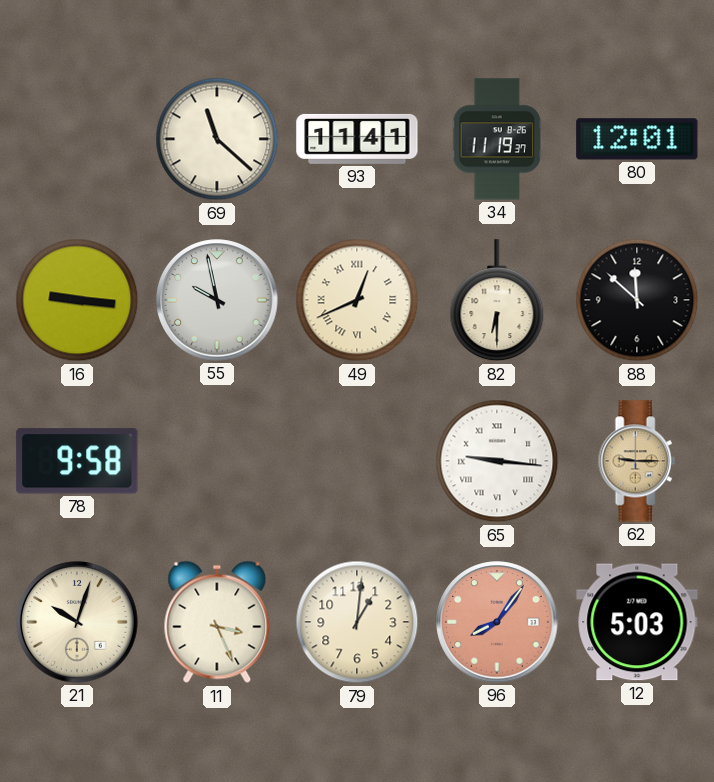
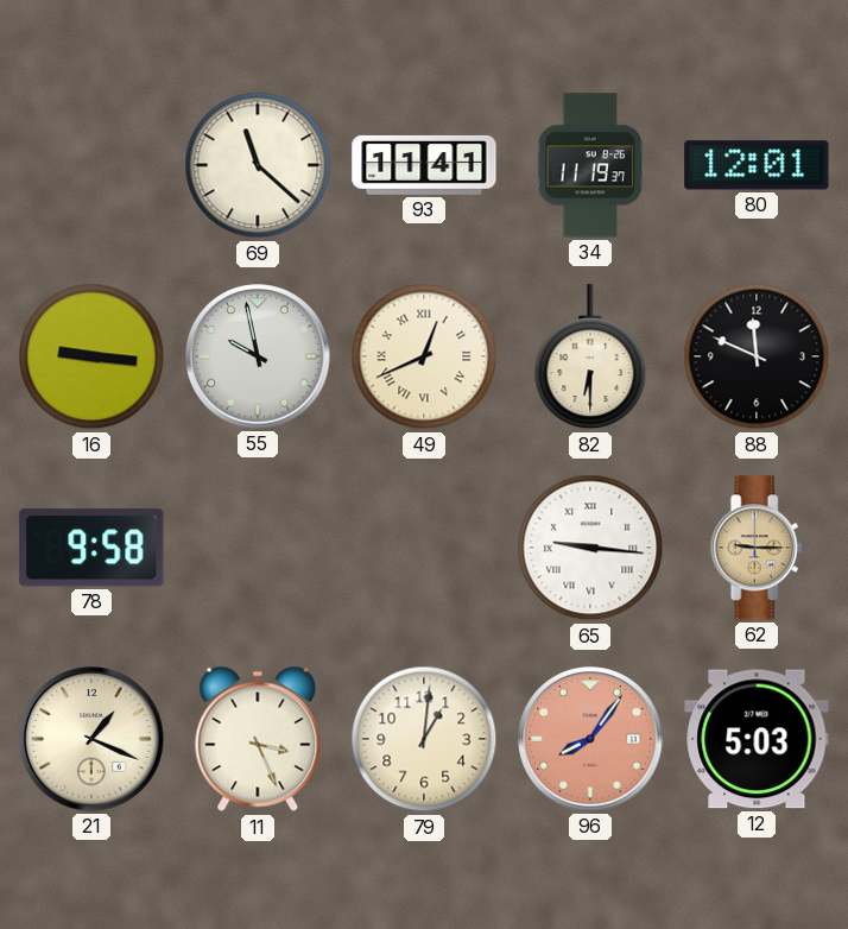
88: 11:52 -> 11:49
21: 10:03 -> 1:19
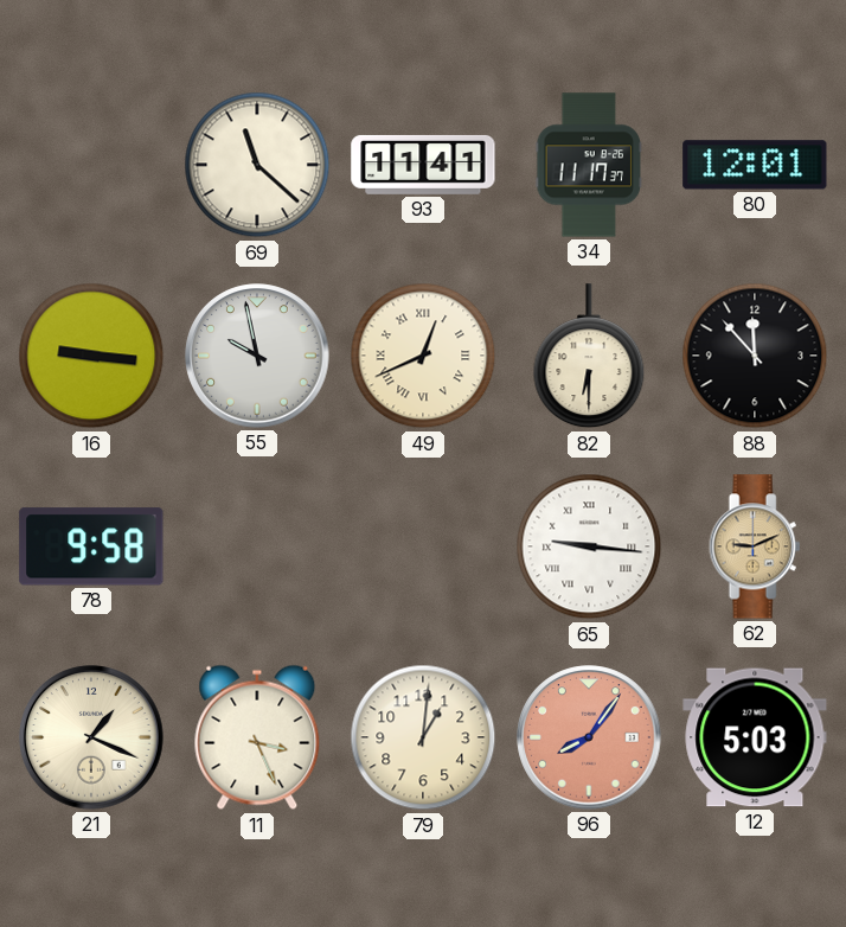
34: 11:19 -> 11:17
88: 11:49 -> 11:53
62: 9:15 -> 9:11
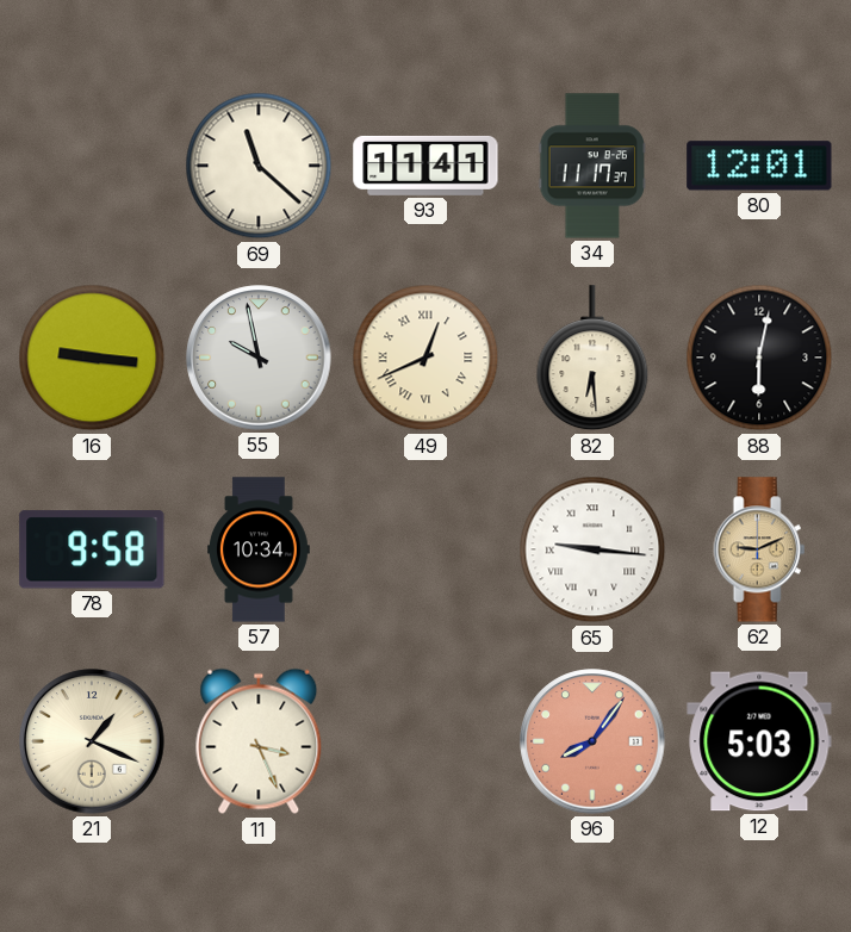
82: 6:30 -> 6:29
88: 11:53 -> 6:02
57: none -> 10:34
79: 1:01 -> none
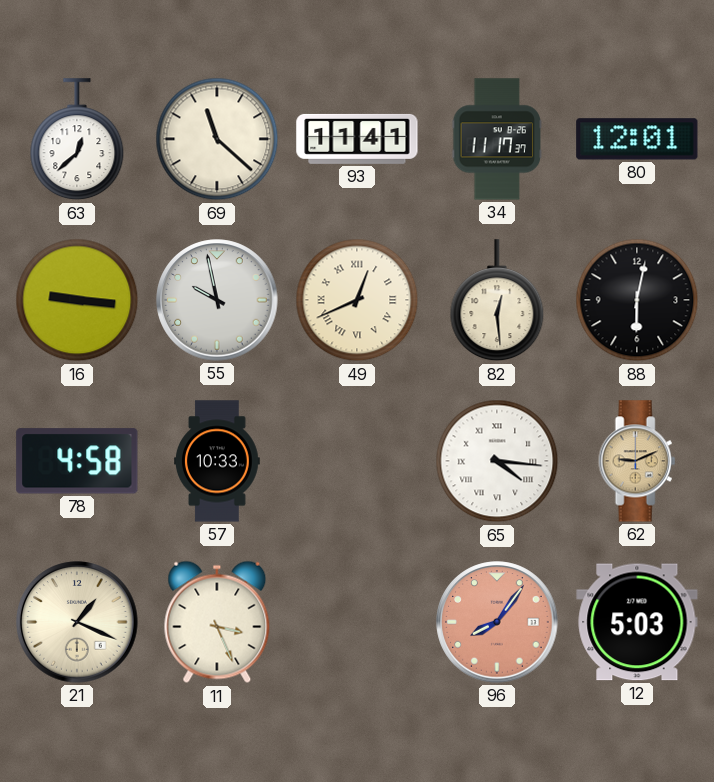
63: none -> 12:38
82: 6:29 -> 12:29
78: 9:58 -> 4:58
57: 10:34 -> 10:33
65: 9:16 -> 4:16
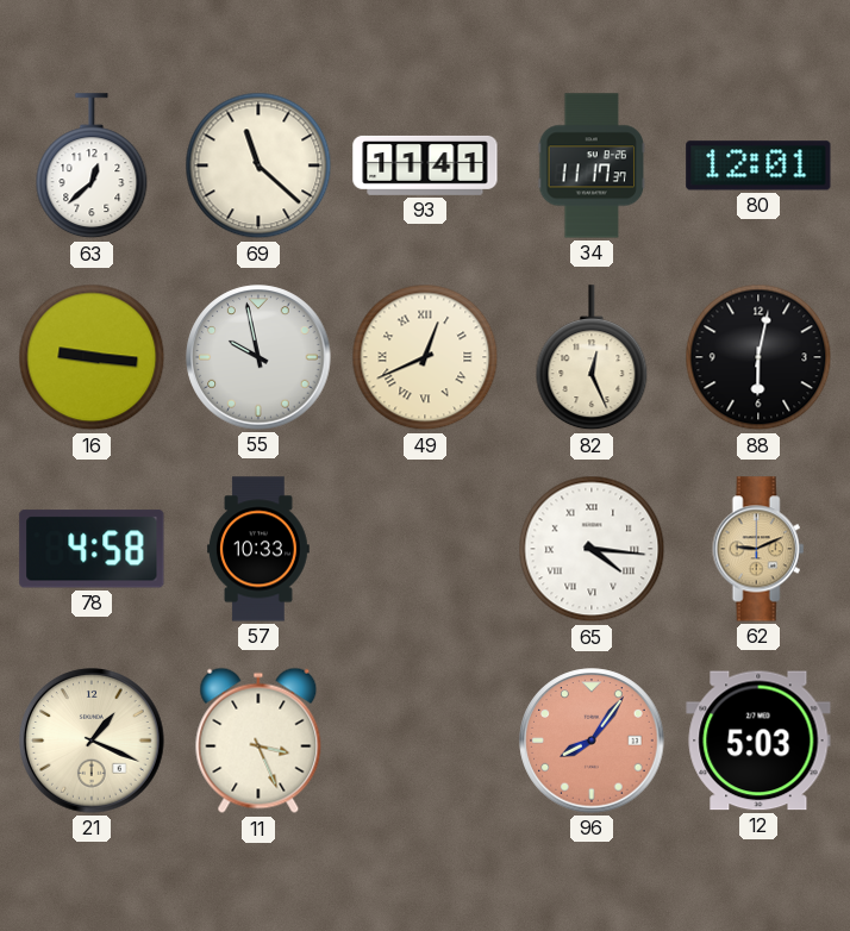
82: 12:29 -> 12:26
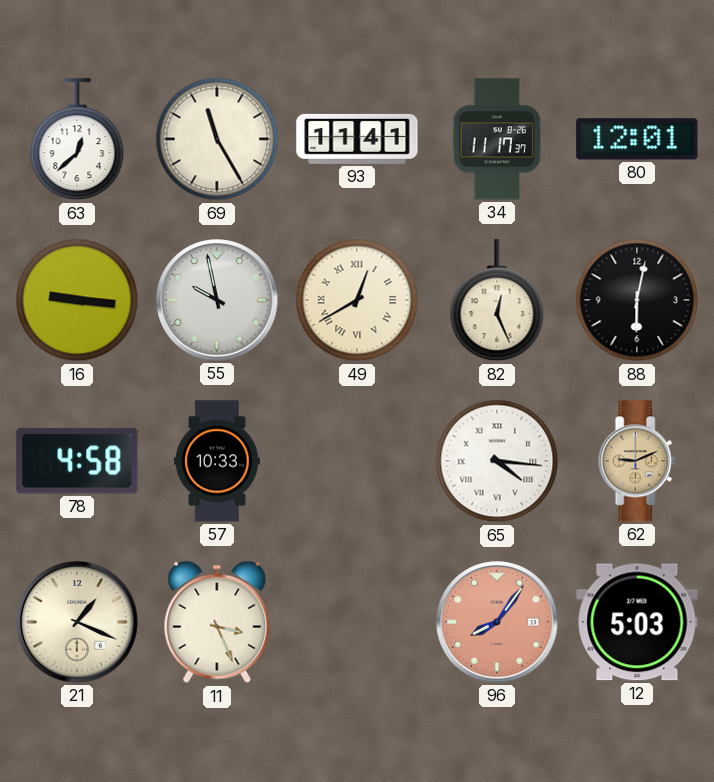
69: 11:22 -> 11:25
49: 12:41 -> 12:40
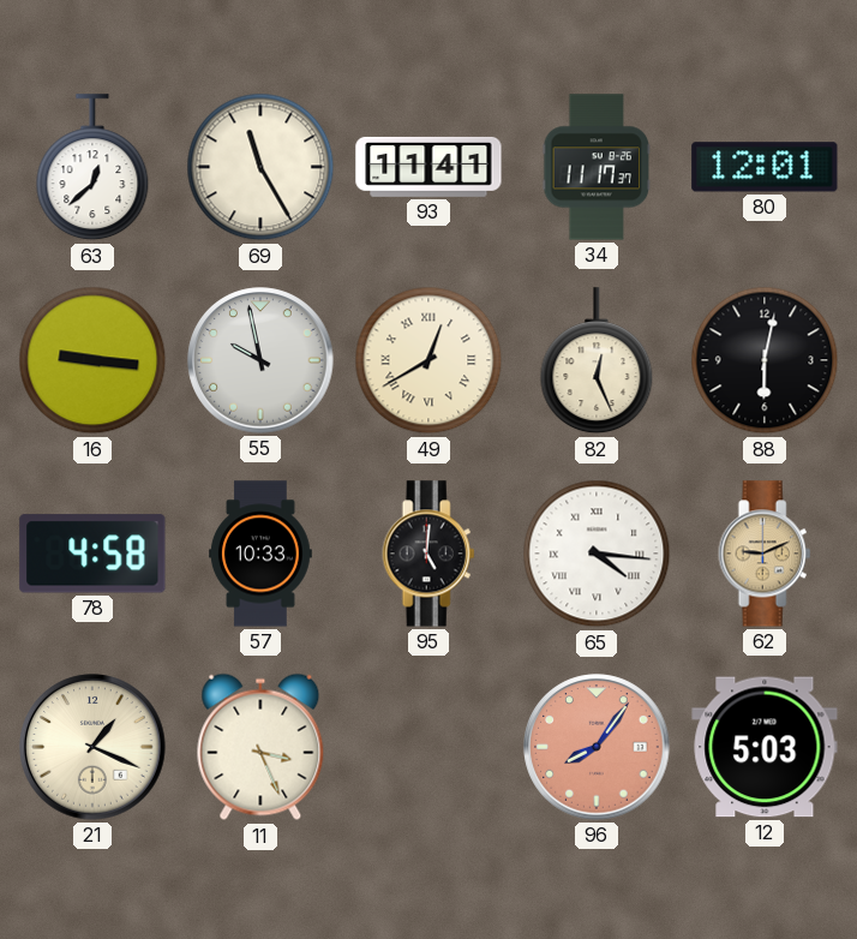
95: none -> 5:01
